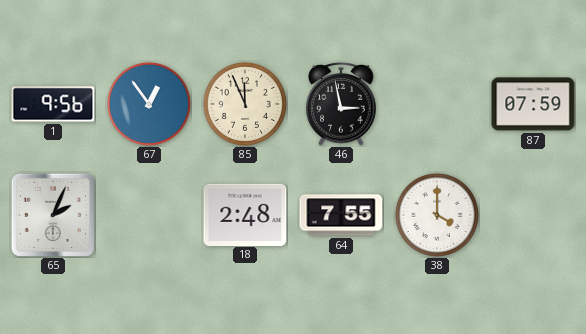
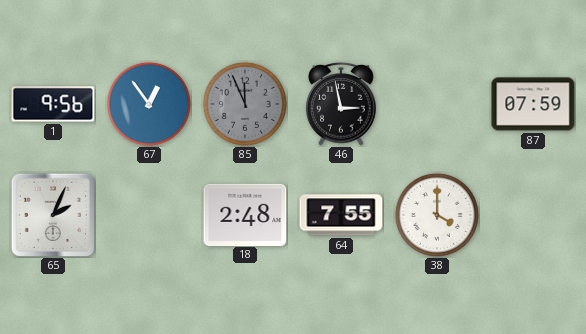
85 dial: cream -> grey
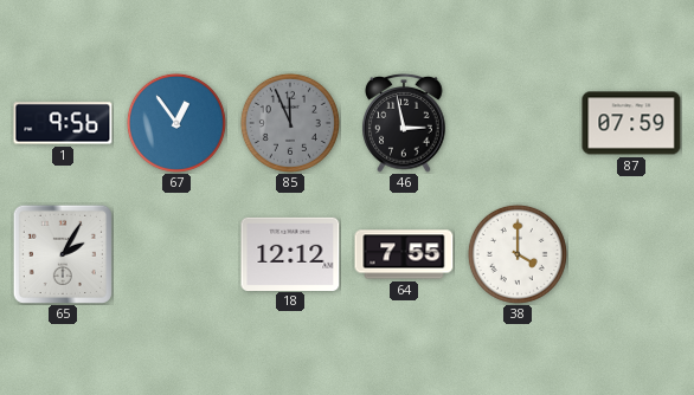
65: 2:04 -> 2:05
18: 2:48 -> 12:12
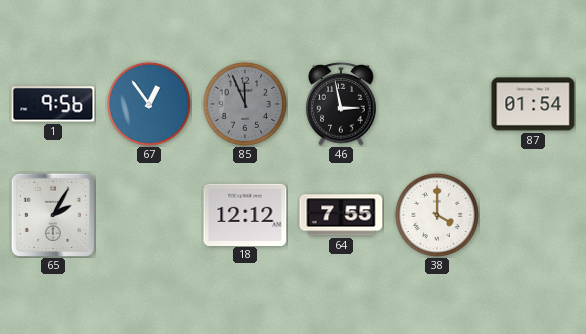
87: 07:59 -> 01:54
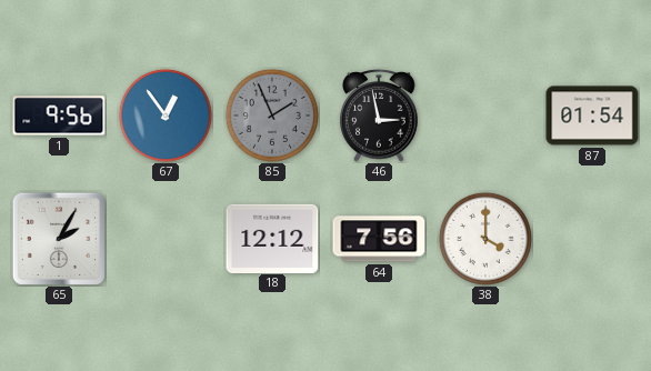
85: 11:56 -> 1:56
64: 7:55 -> 7:56
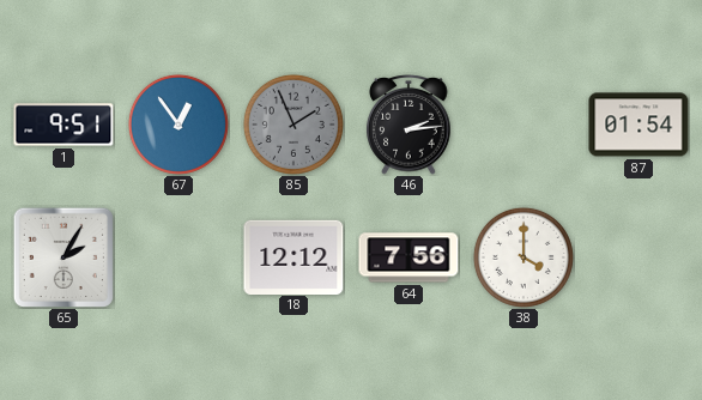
1: 9:56 -> 9:51
46: 2:58 -> 2:14
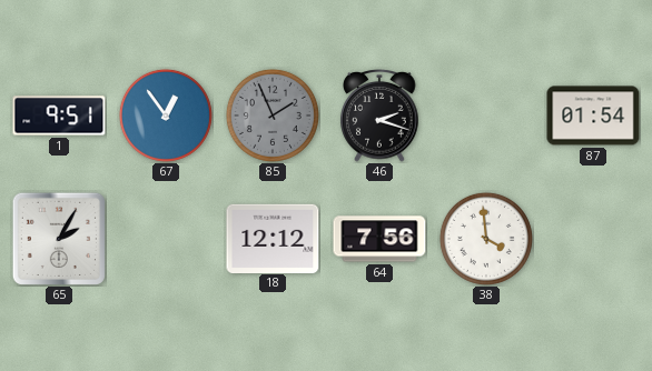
46: 2:14 -> 2:18
38: 4:00 -> 3:59
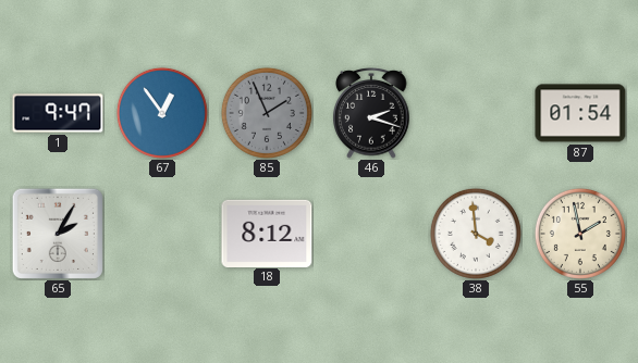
1: 9:51 -> 9:47
18: 12:12 -> 8:12
64: 7:56 -> none
55: none -> 1:58
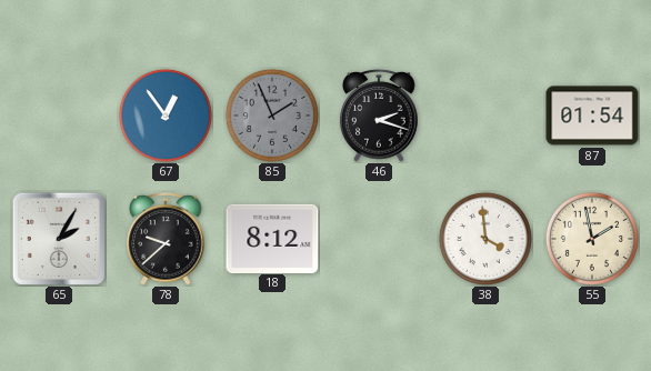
1: 9:47 -> none
78: none -> 9:38
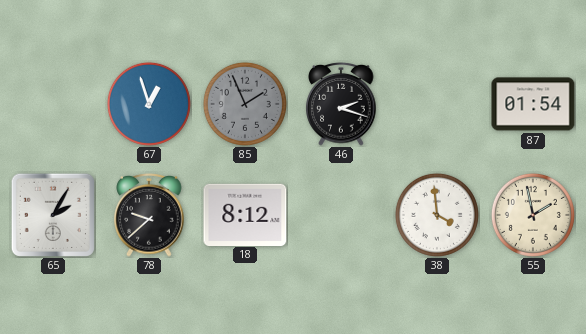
67: 12:54 -> 12:57
